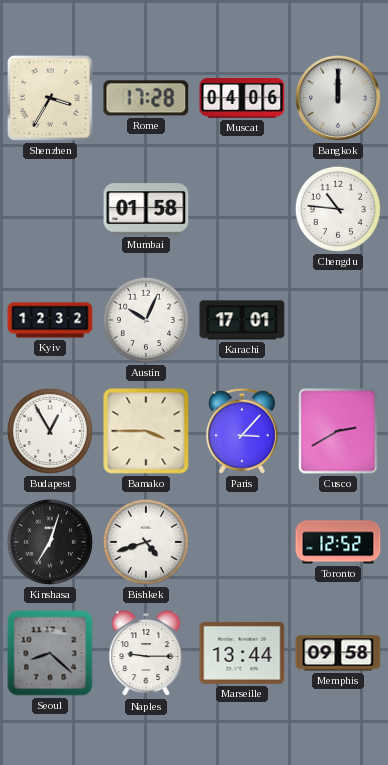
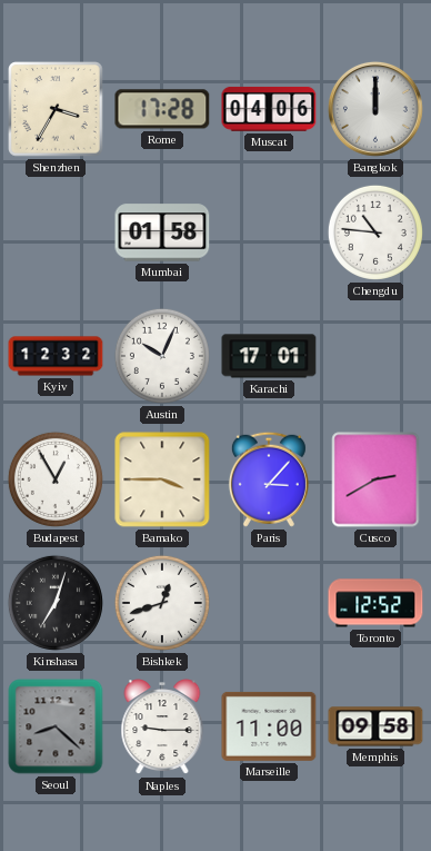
Bishkek: 4:42 -> 12:42
Marseille: 13:44 -> 11:00
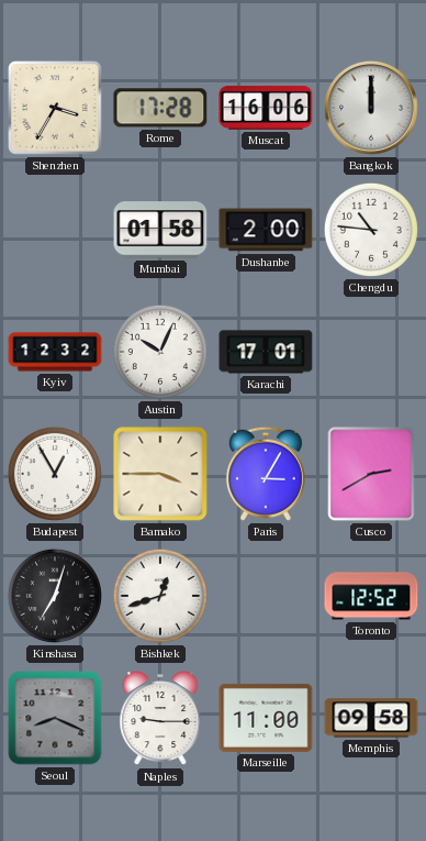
Muscat: 04:06 -> 16:06
Dushanbe: none -> 2:00
Paris: 3:07 -> 3:05
Seoul: 8:22 -> 8:19
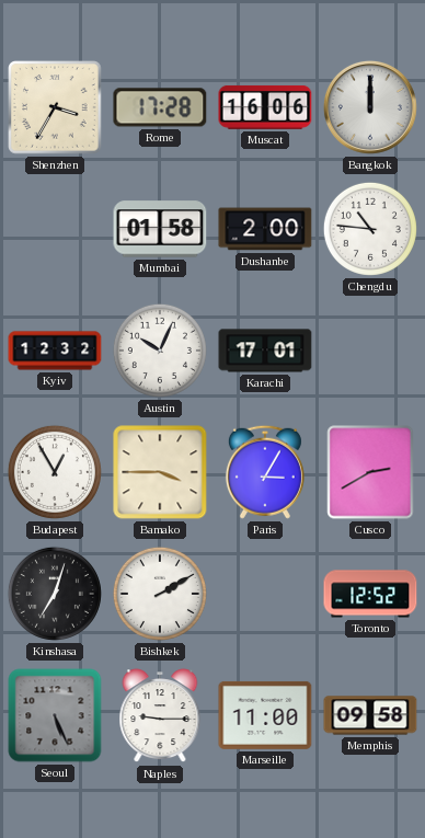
Bishkek: 12:42 -> 2:10
Seoul: 8:19 -> 5:26
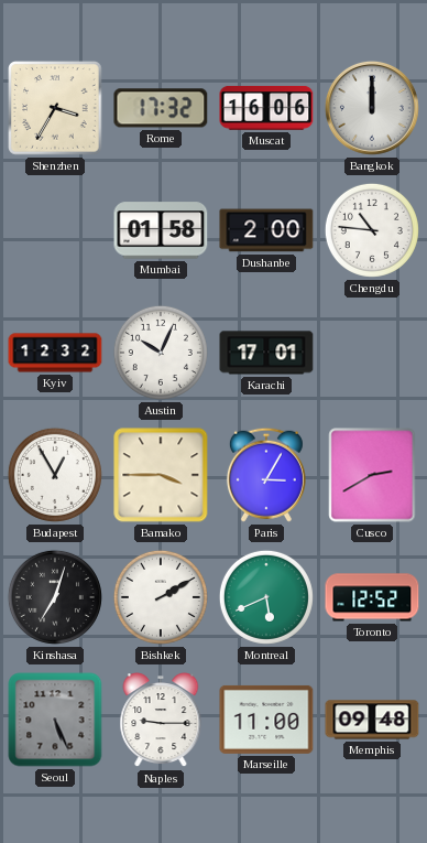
Rome: 17:28 -> 17:32
Montreal: none -> 5:41
Memphis: 09:58 -> 09:48
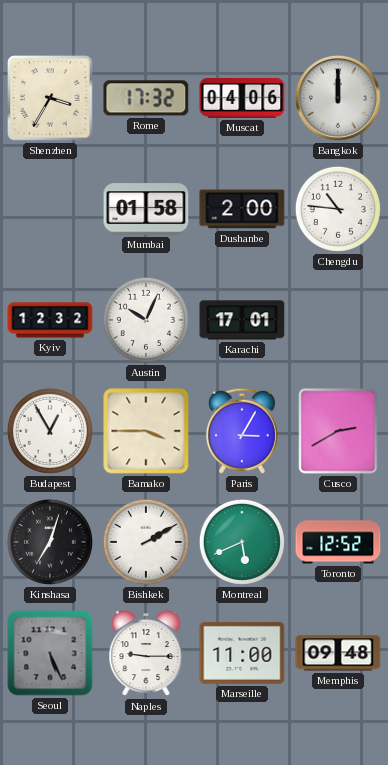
Muscat: 16:06 -> 04:06
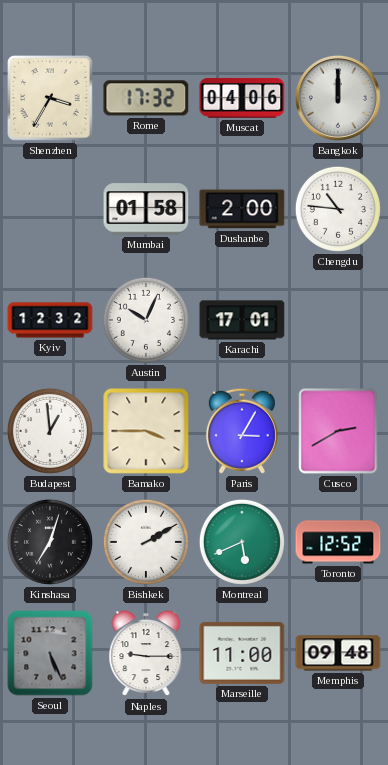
Budapest: 12:55 -> 12:59
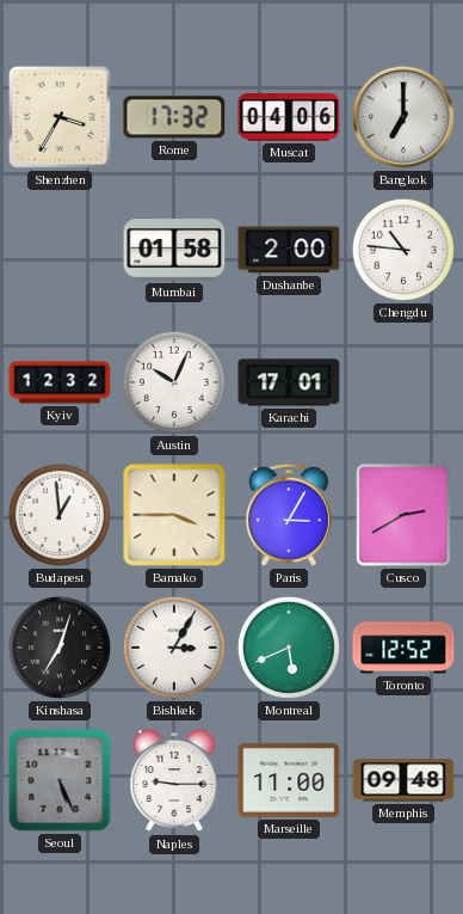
Bangkok: 12:00 -> 7:00
Bishkek: 2:10 -> 3:05
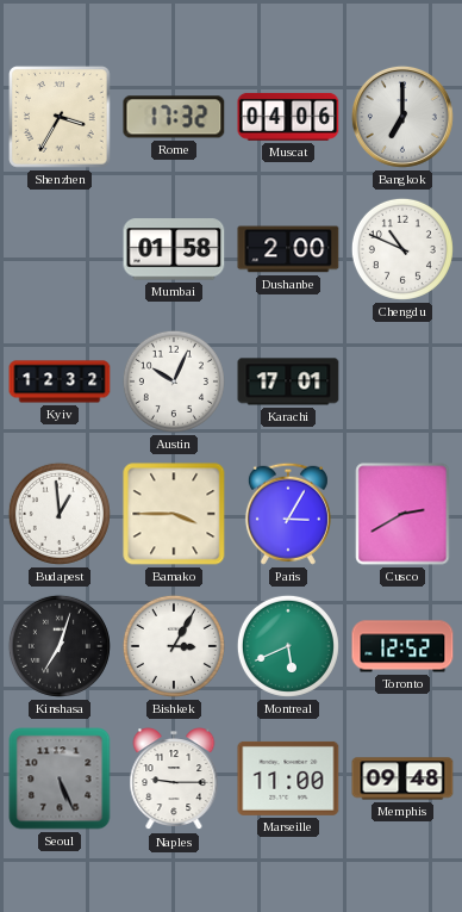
Chengdu: 10:46 -> 10:49
